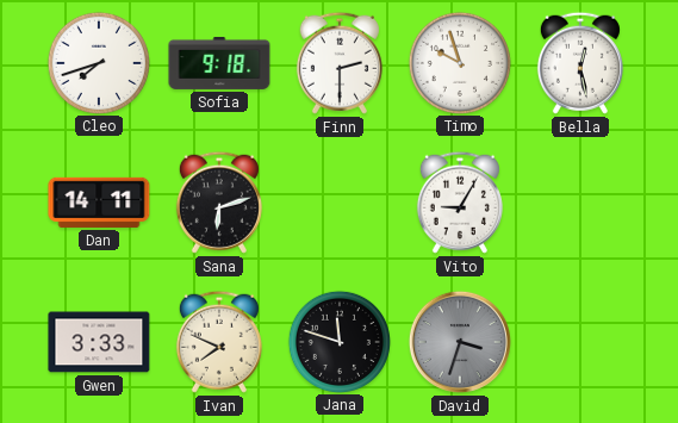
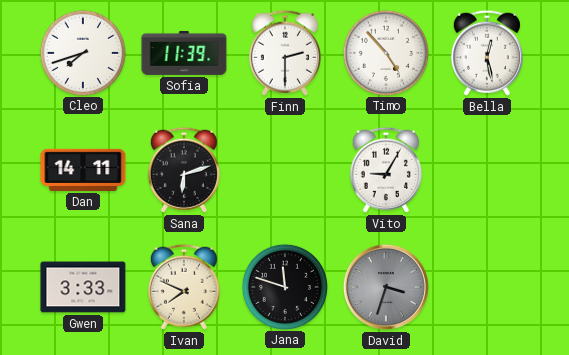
Sofia: 9:18 -> 11:39
Timo: 9:57 -> 4:53
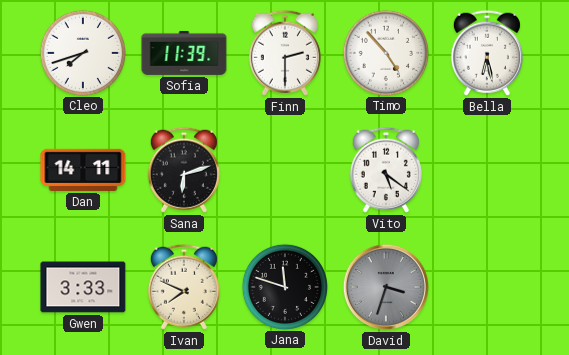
Bella: 12:28 -> 6:28
Vito: 9:05 -> 5:21
